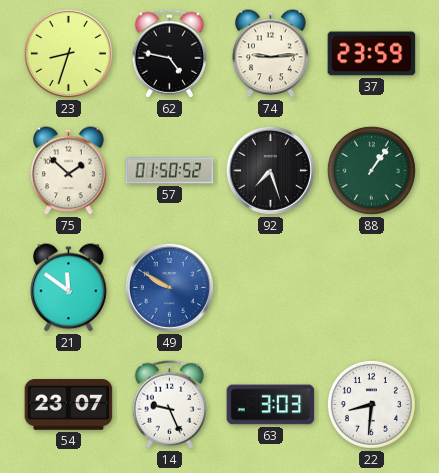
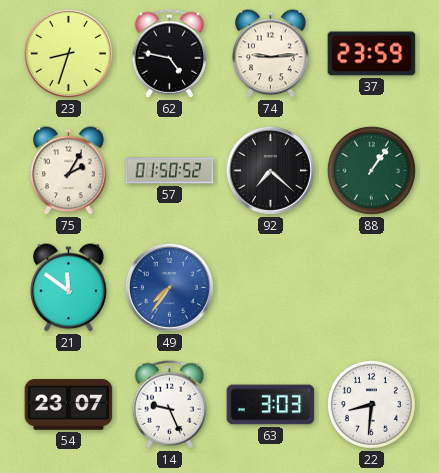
75: 1:52 -> 2:05
92: 7:27 -> 7:22
49: 9:50 -> 7:36
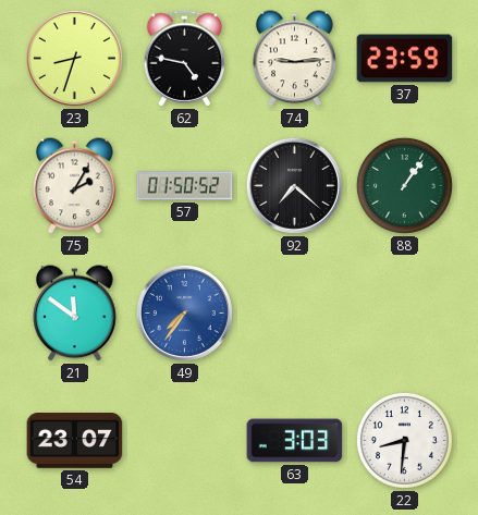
14: 9:26 -> none
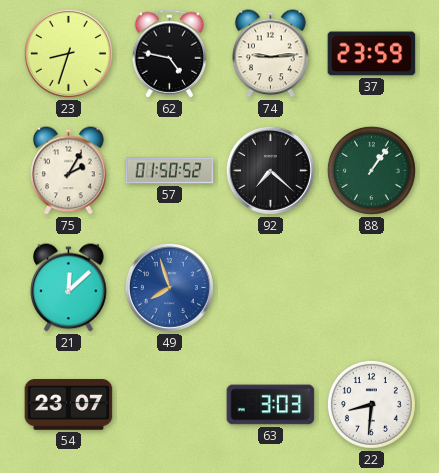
21: 11:51 -> 12:08
49: 7:36 -> 7:57
